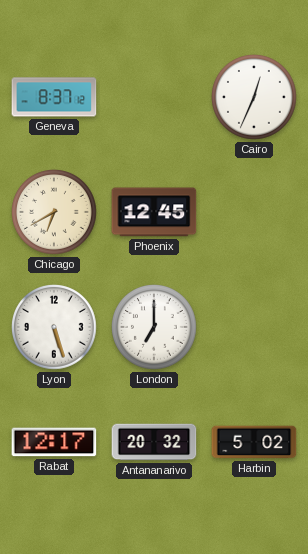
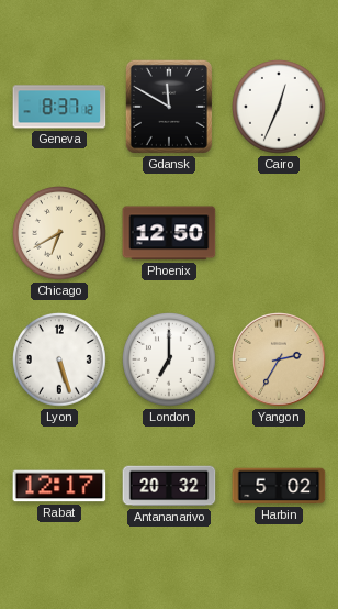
Gdansk: none -> 11:50
Phoenix: 12:45 -> 12:50
Yangon: none -> 2:35
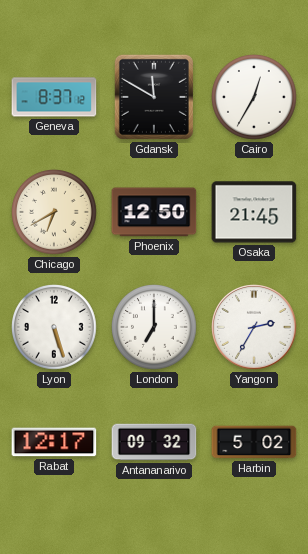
Cairo: 12:34 -> 12:35
Osaka: none -> 21:45
Yangon dial: champagne -> white
Antananarivo: 20:32 -> 09:32
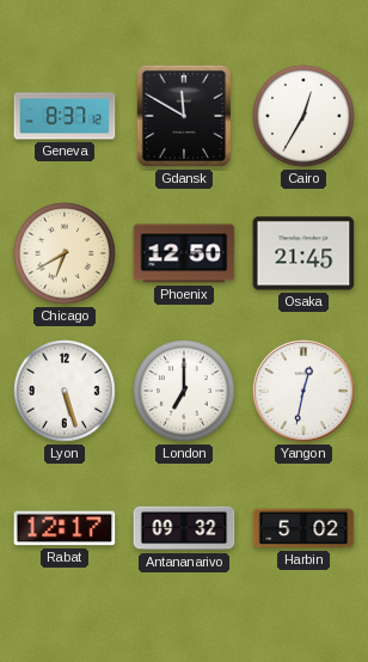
Yangon: 2:35 -> 12:32
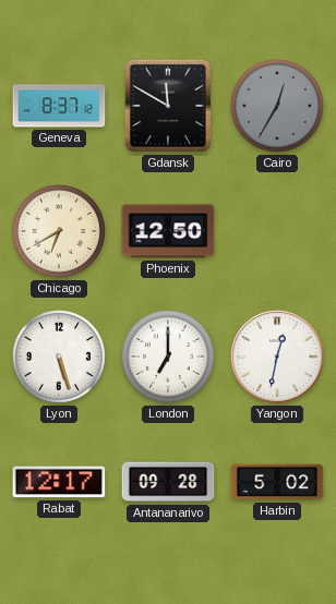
Cairo dial: white -> grey
Osaka: 21:45 -> none
Antananarivo: 09:32 -> 09:28
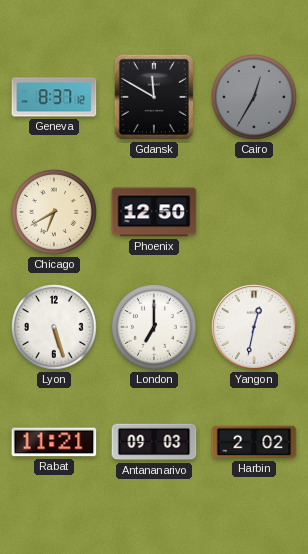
Rabat: 12:17 -> 11:21
Antananarivo: 09:28 -> 09:03
Harbin: 5:02 -> 2:02
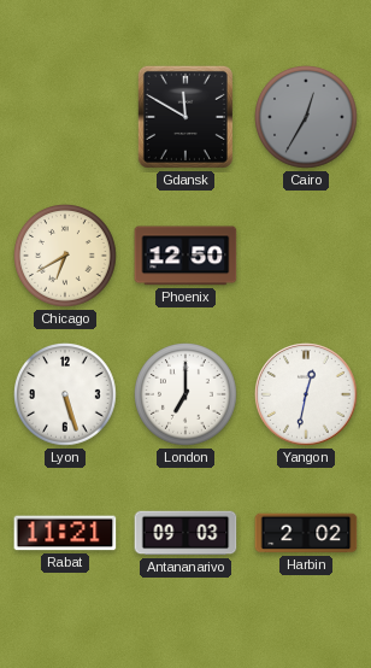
Geneva: 8:37 -> none
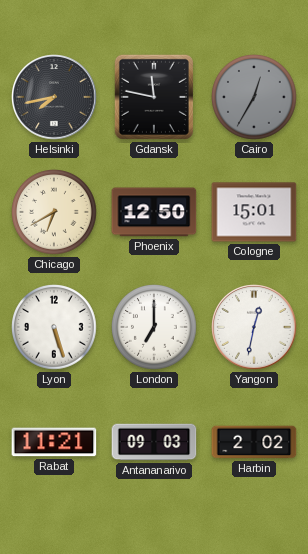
Helsinki: none -> 7:43
Gdansk: 11:50 -> 11:47
Cologne: none -> 15:01
